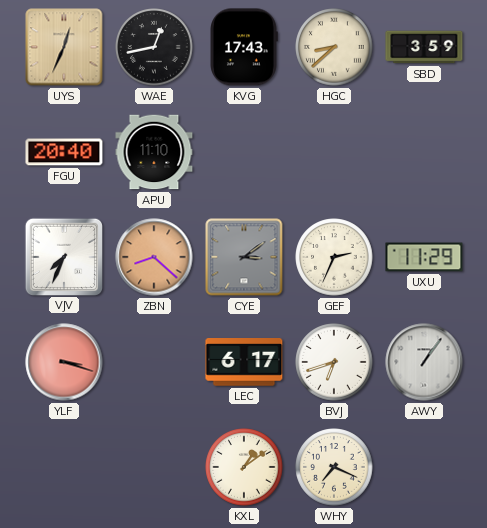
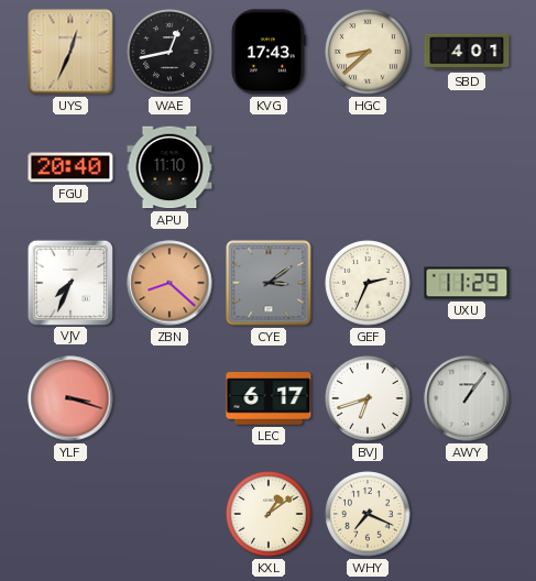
SBD: 3:59 -> 4:01
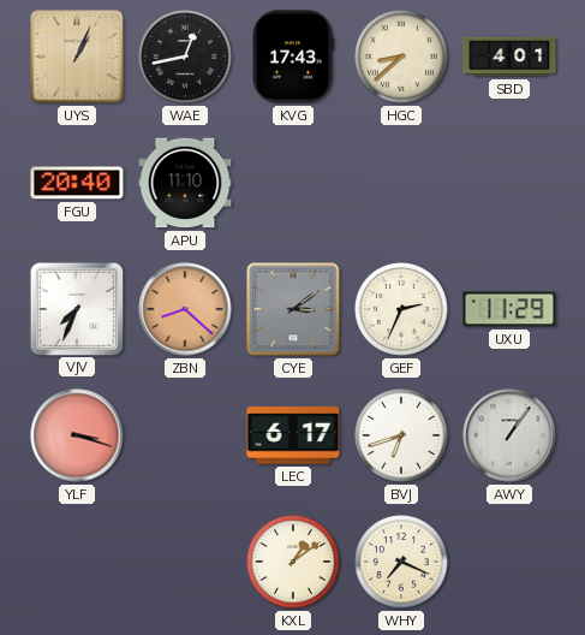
UYS: 12:34 -> 1:04
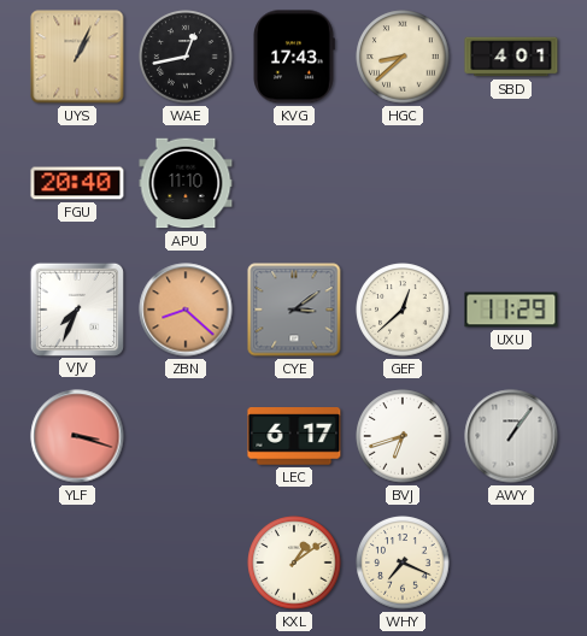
GEF: 2:34 -> 12:38
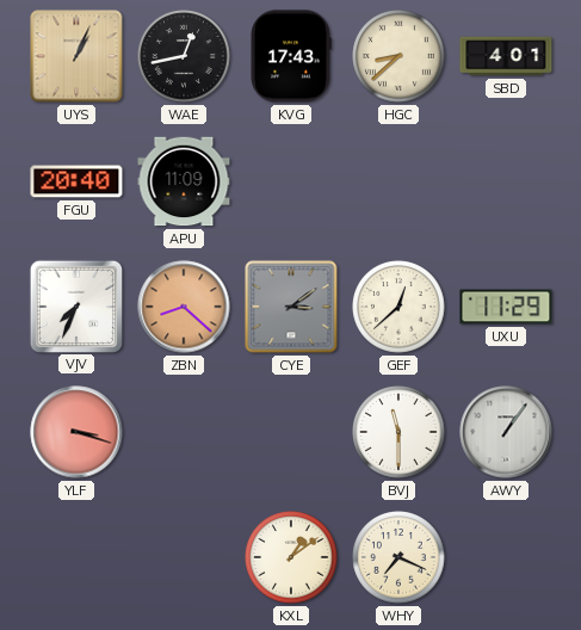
APU: 11:10 -> 11:09
LEC: 6:17 -> none
BVJ: 6:42 -> 11:30
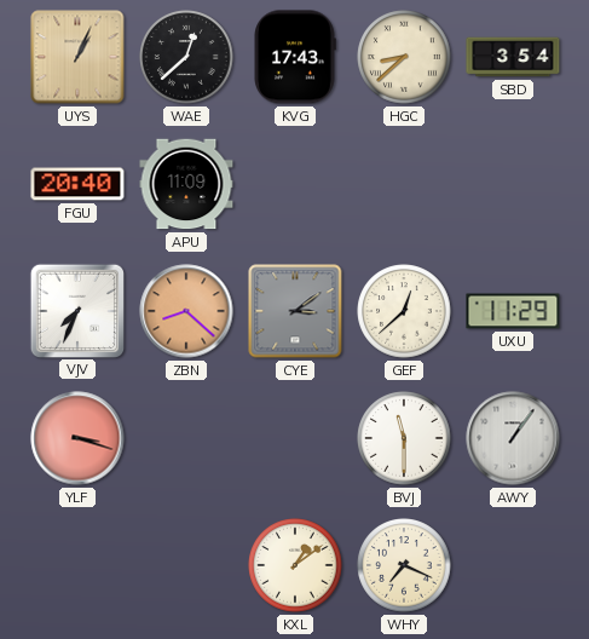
WAE: 12:43 -> 12:38
SBD: 4:01 -> 3:54
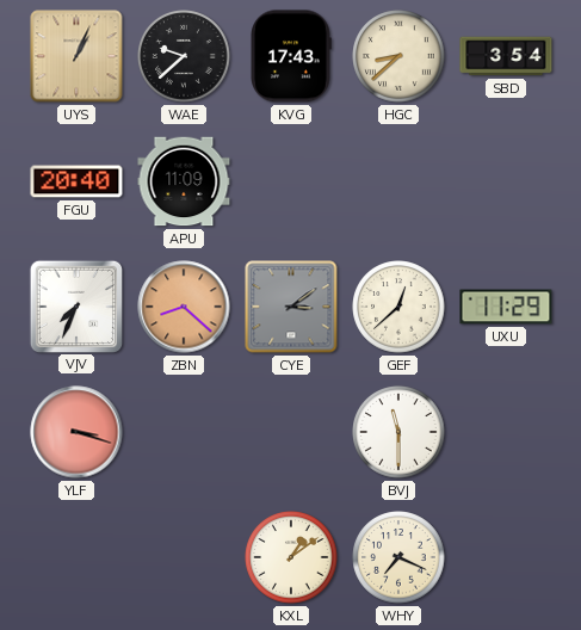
WAE: 12:38 -> 9:38
AWY: 1:06 -> none
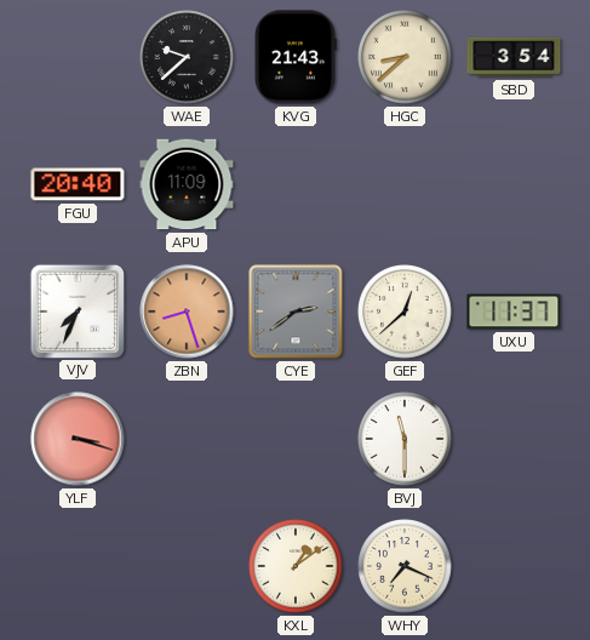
UYS: 1:04 -> none
KVG: 17:43 -> 21:43
ZBN: 8:22 -> 8:27
CYE: 3:09 -> 2:39
UXU: 11:29 -> 11:37
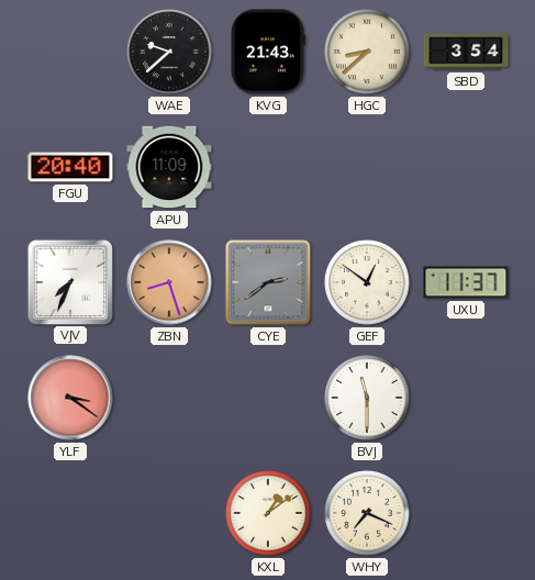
GEF: 12:38 -> 12:51
YLF: 3:18 -> 3:21
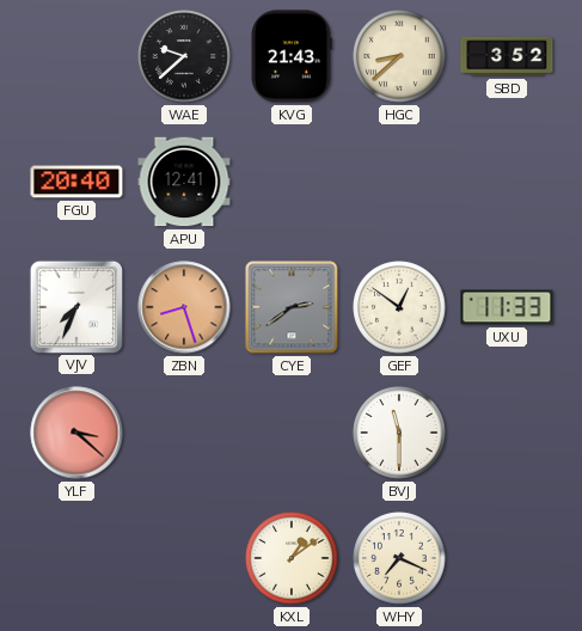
SBD: 3:54 -> 3:52
APU: 11:09 -> 12:41
UXU: 11:37 -> 11:33
YLF: 3:21 -> 3:22
